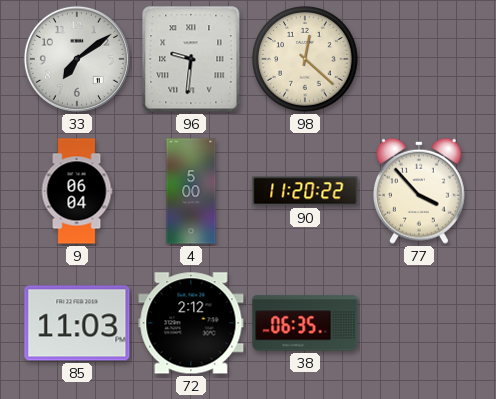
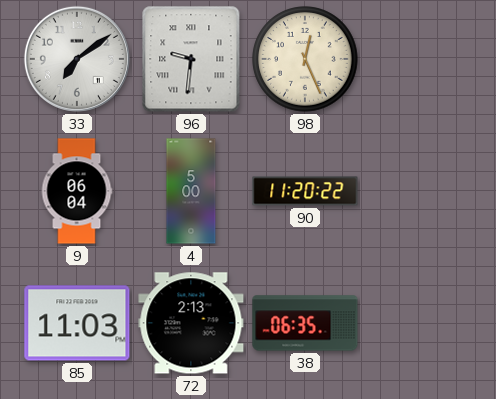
98: 12:22 -> 12:26
77: 3:53 -> none
72: 2:12 -> 2:13
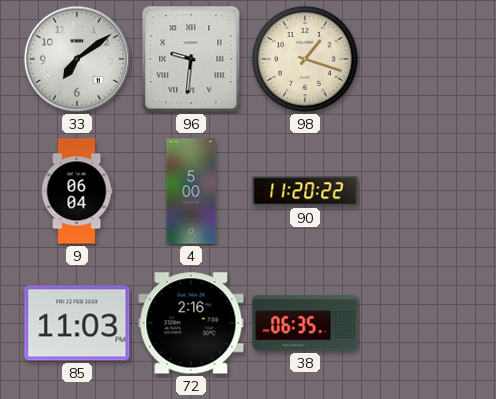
98: 12:26 -> 1:18
72: 2:13 -> 2:16
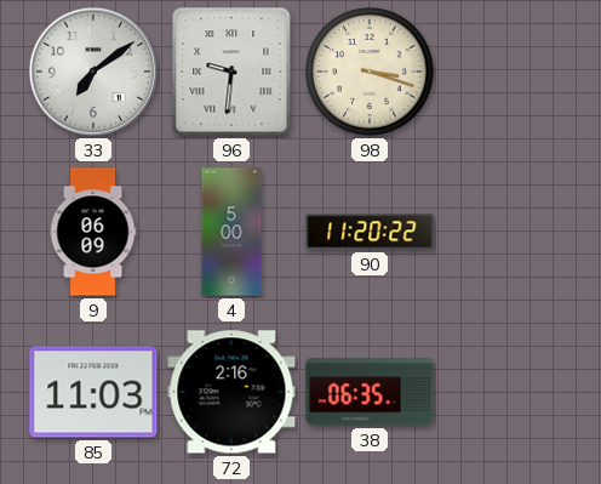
98: 1:18 -> 3:18
9: 06:04 -> 06:09
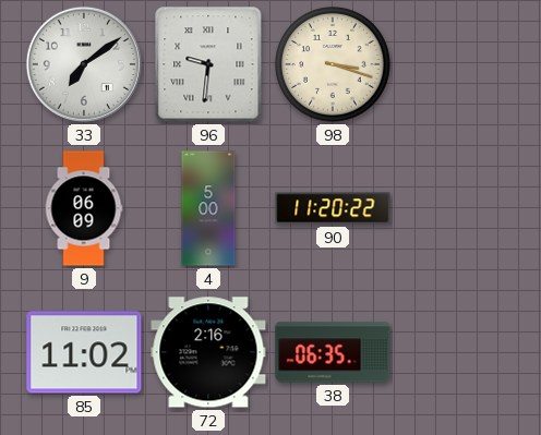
85: 11:03 -> 11:02
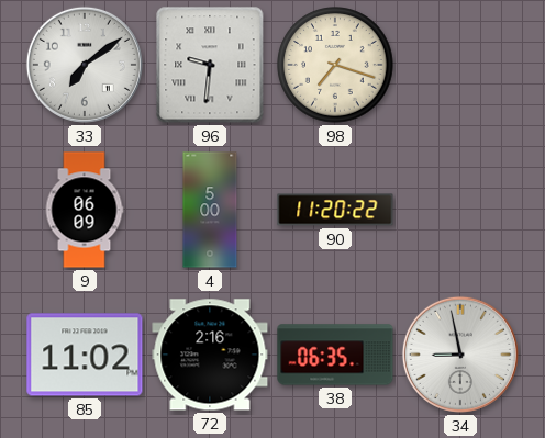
98: 3:18 -> 7:18
34: none -> 8:58
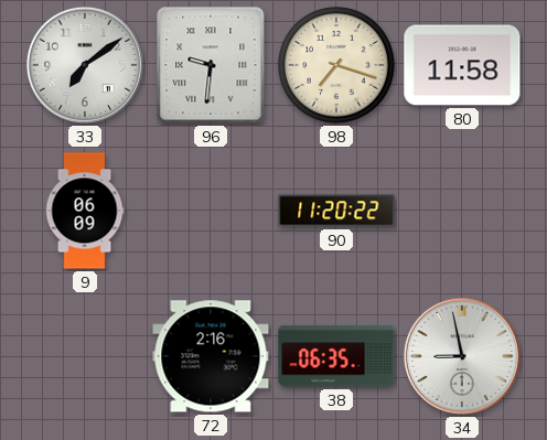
80: none -> 11:58
4: 5:00 -> none
85: 11:02 -> none
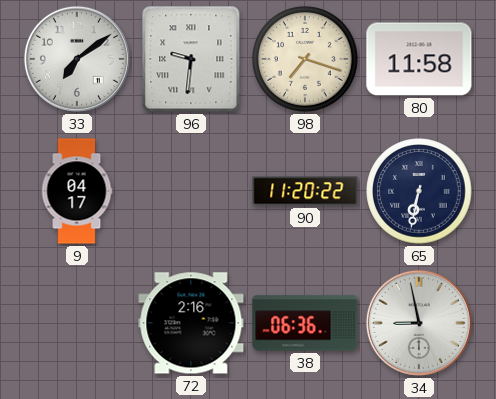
9: 06:09 -> 04:17
65: none -> 6:32
38: 06:35 -> 06:36
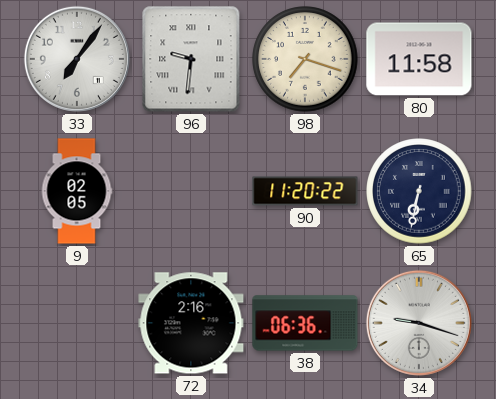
33: 7:09 -> 7:06
9: 04:17 -> 02:05
34: 8:58 -> 9:18
